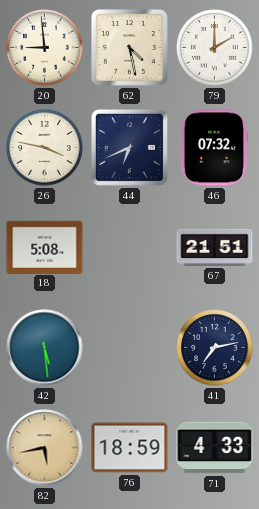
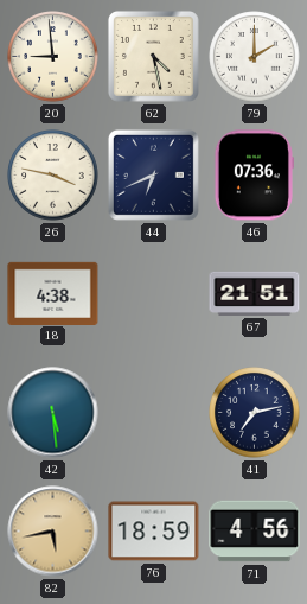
46: 07:32 -> 07:36
18: 5:08 -> 4:38
71: 4:33 -> 4:56
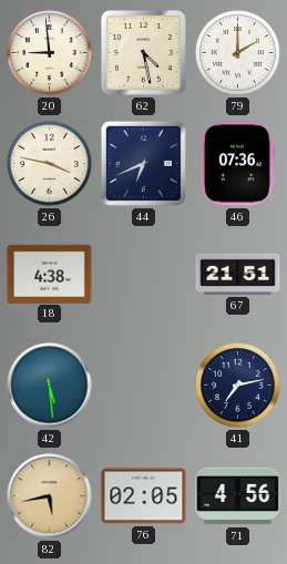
76: 18:59 -> 02:05
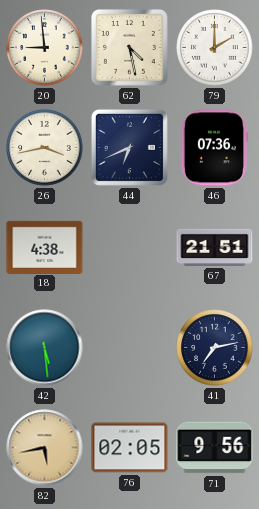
26: 3:47 -> 3:43
71: 4:56 -> 9:56
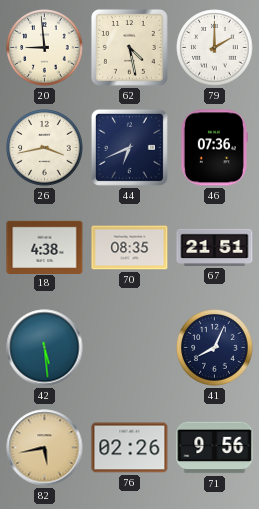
70: none -> 08:35
41: 7:13 -> 8:04
76: 02:05 -> 02:26
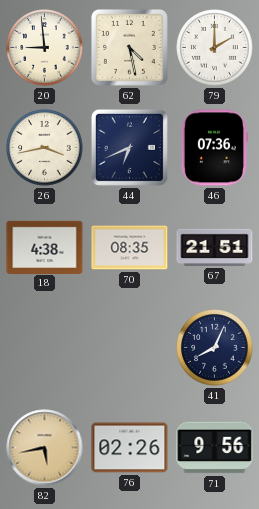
42: 5:29 -> none
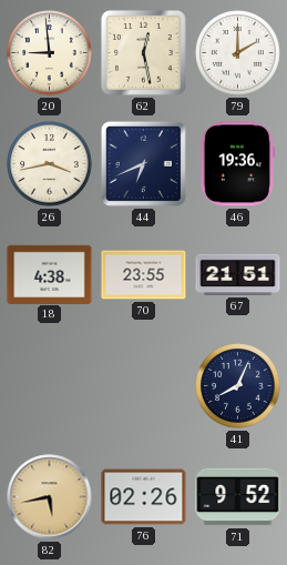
62: 4:28 -> 12:28
46: 07:36 -> 19:36
70: 08:35 -> 23:55
71: 9:56 -> 9:52
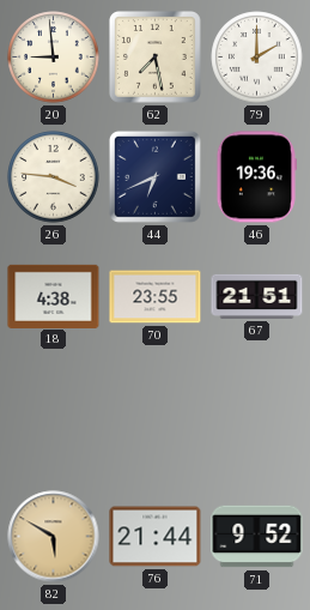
62: 12:28 -> 7:28
26: 3:43 -> 3:46
41: 8:04 -> none
82: 5:43 -> 5:50
76: 02:26 -> 21:44
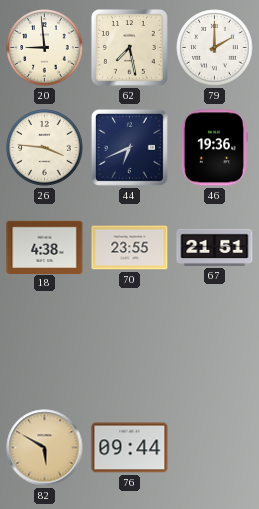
76: 21:44 -> 09:44
71: 9:52 -> none
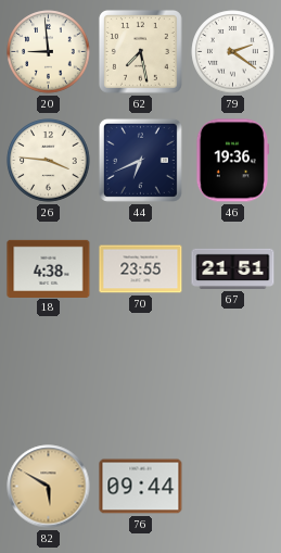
79: 2:00 -> 2:21
